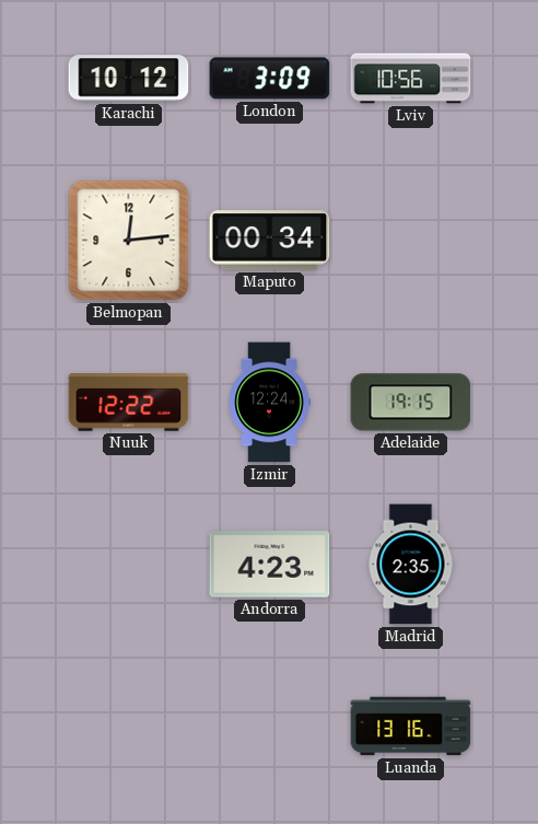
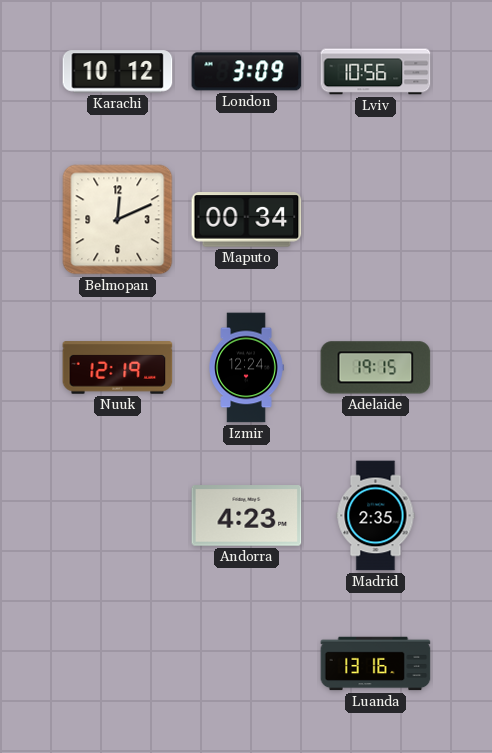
Belmopan: 12:14 -> 12:11
Nuuk: 12:22 -> 12:19
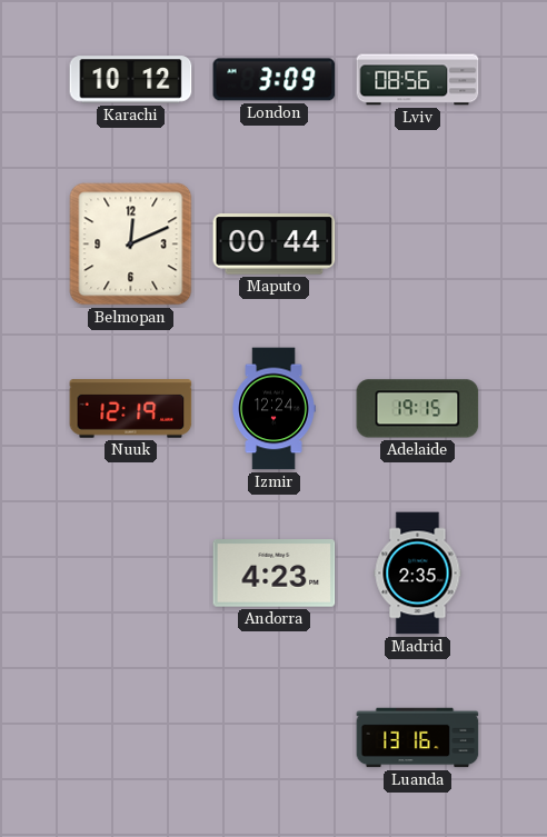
Lviv: 10:56 -> 08:56
Maputo: 00:34 -> 00:44
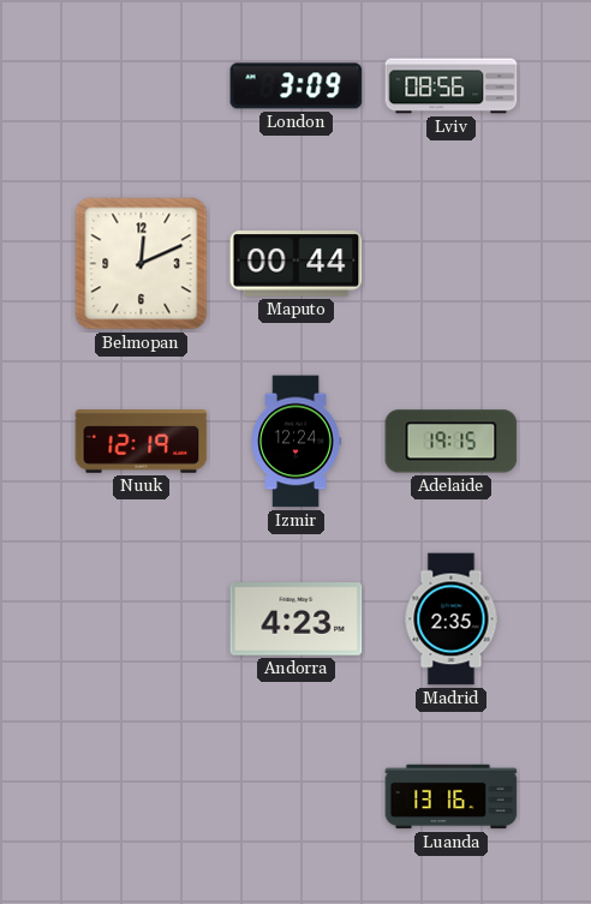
Karachi: 10:12 -> none
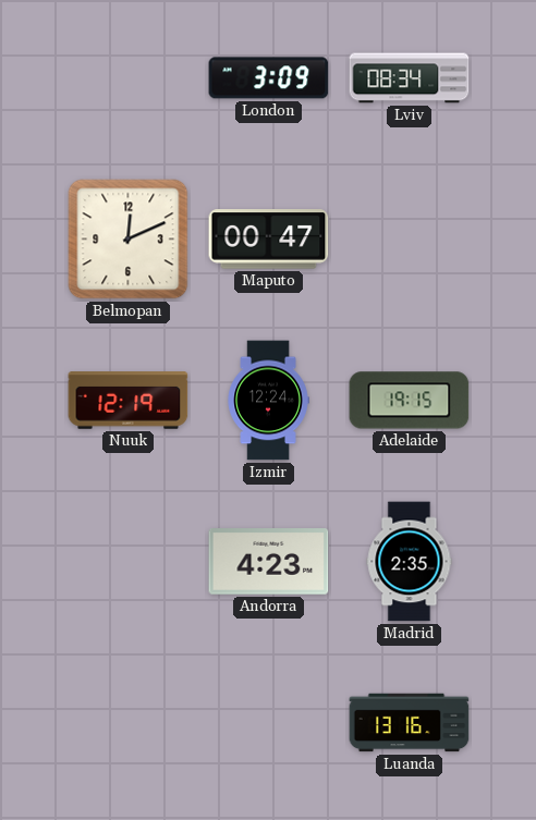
Lviv: 08:56 -> 08:34
Maputo: 00:44 -> 00:47
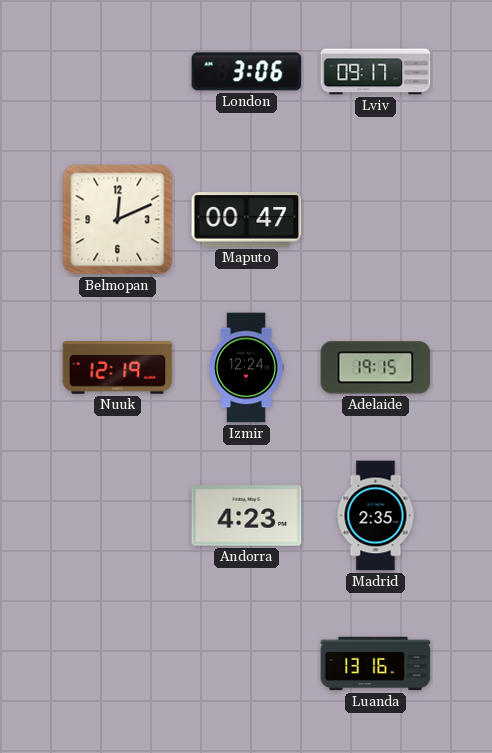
London: 3:09 -> 3:06
Lviv: 08:34 -> 09:17
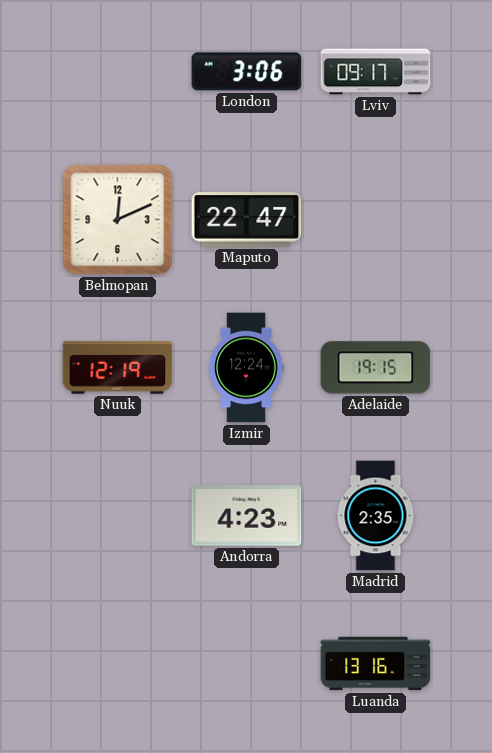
Maputo: 00:47 -> 22:47
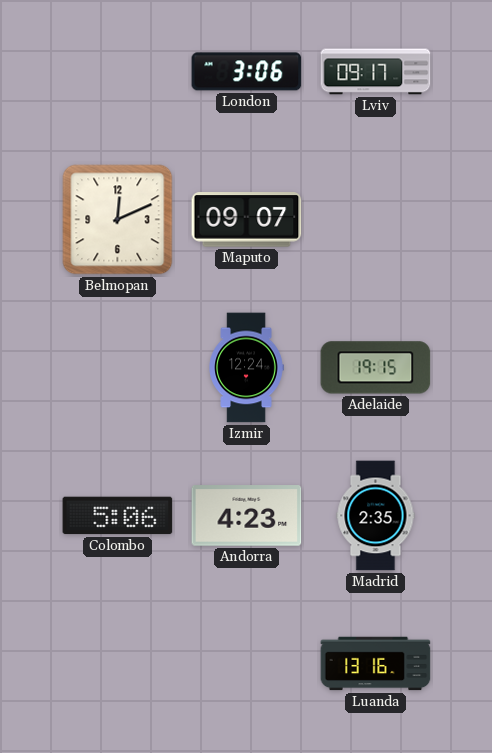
Maputo: 22:47 -> 09:07
Nuuk: 12:19 -> none
Colombo: none -> 5:06
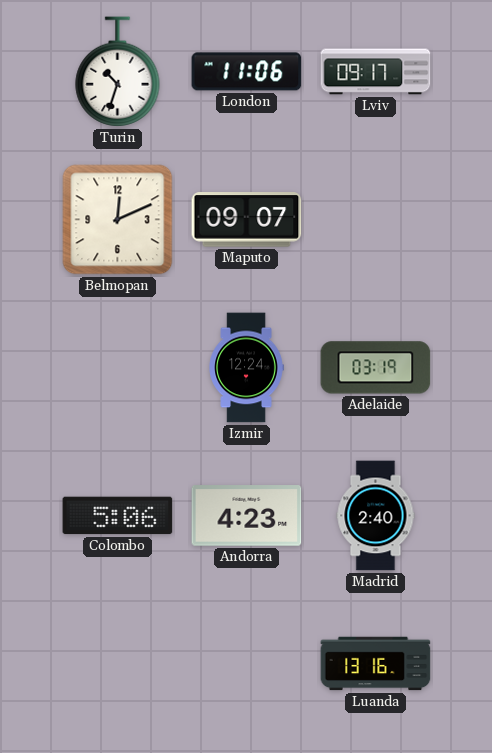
Turin: none -> 10:33
London: 3:06 -> 11:06
Adelaide: 19:15 -> 03:19
Madrid: 2:35 -> 2:40
